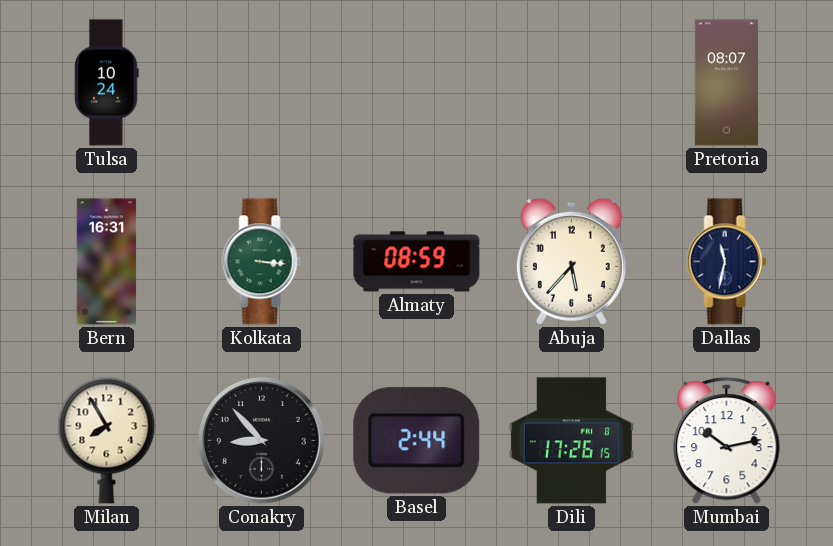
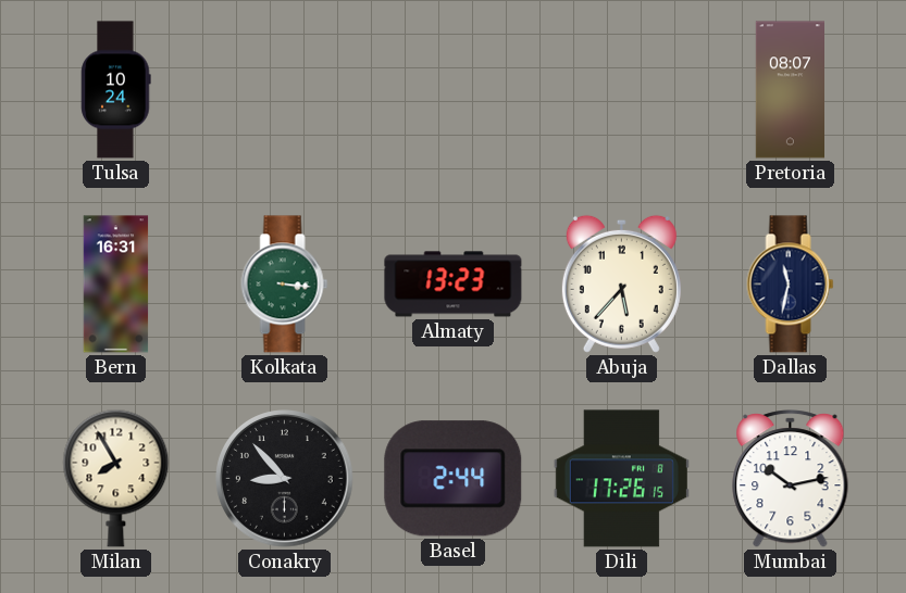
Almaty: 08:59 -> 13:23
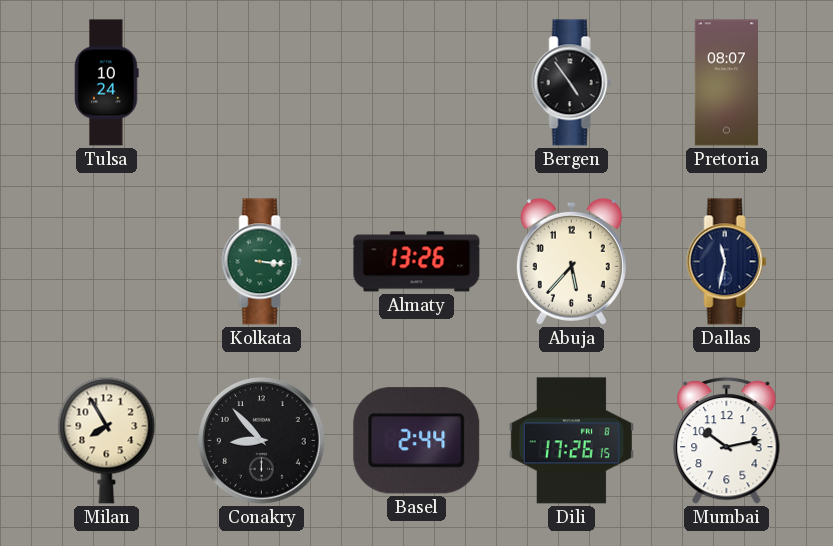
Bergen: none -> 4:54
Bern: 16:31 -> none
Almaty: 13:23 -> 13:26
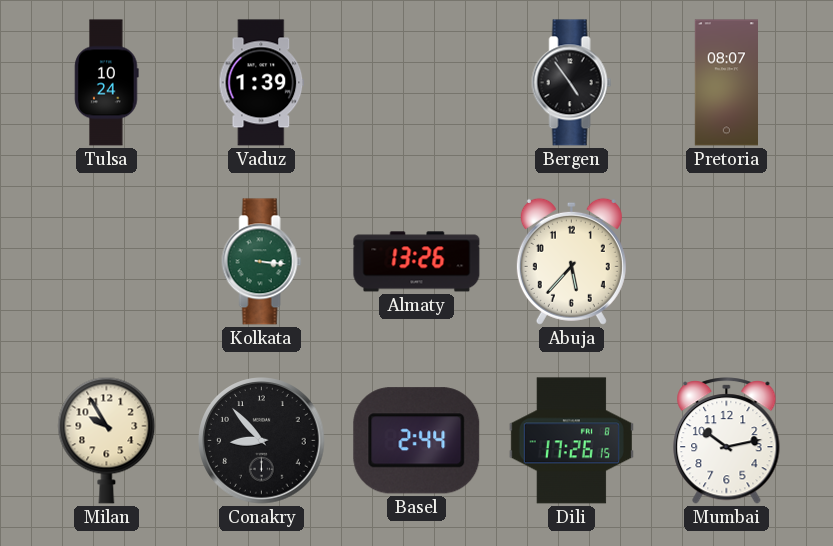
Vaduz: none -> 1:39
Dallas: 11:32 -> none
Milan: 7:55 -> 9:55
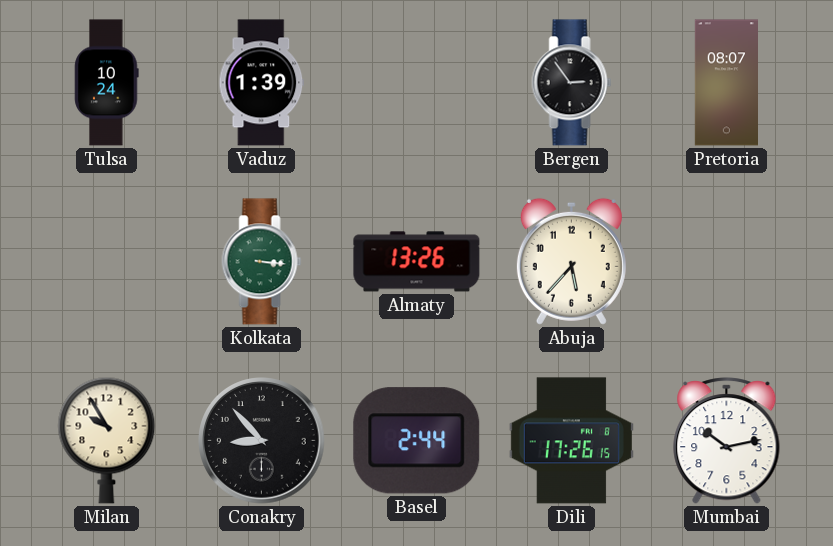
Bergen: 4:54 -> 2:54
